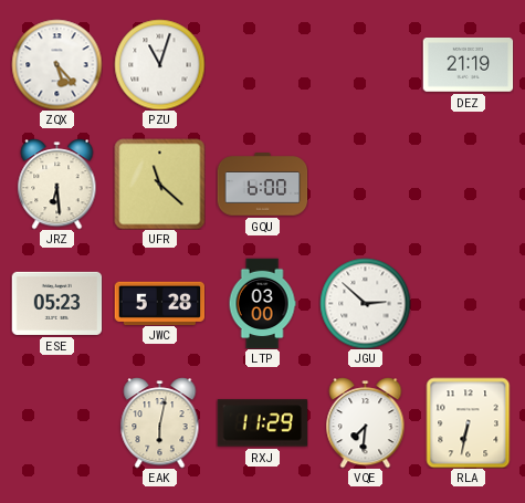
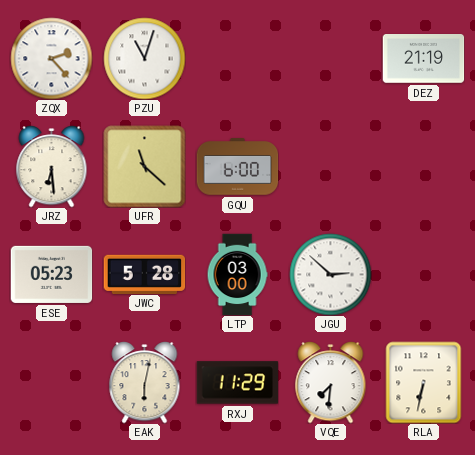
ZQX: 5:23 -> 2:23
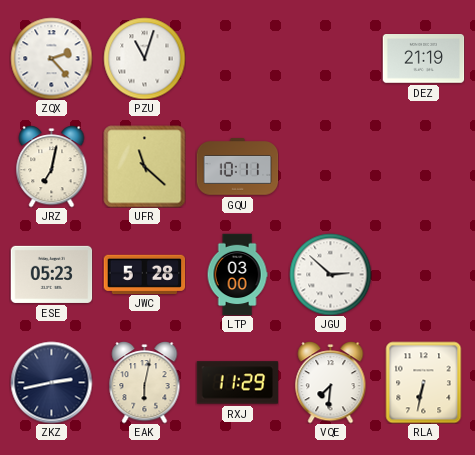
JRZ: 6:29 -> 7:02
GQU: 6:00 -> 10:11
ZKZ: none -> 2:43
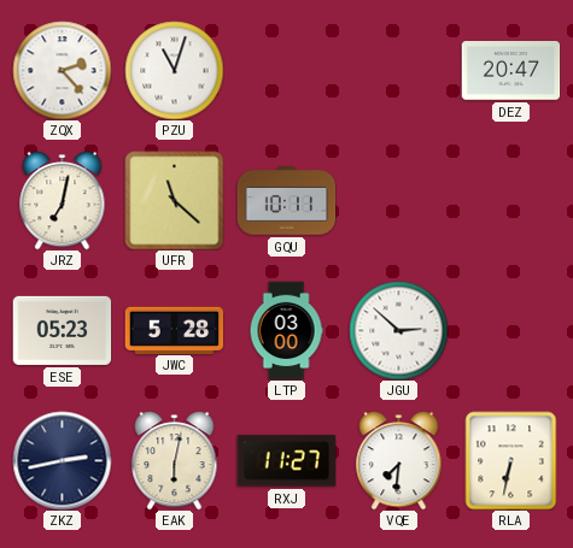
DEZ: 21:19 -> 20:47
RXJ: 11:29 -> 11:27
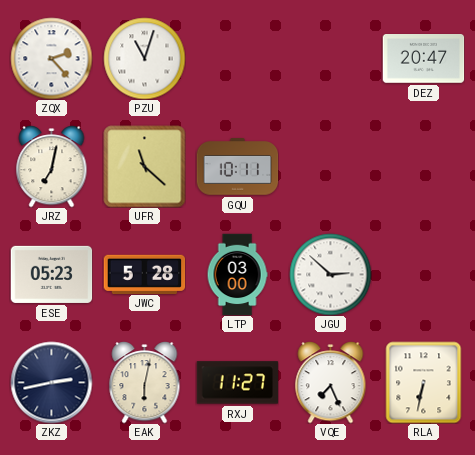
VQE: 7:31 -> 7:26
